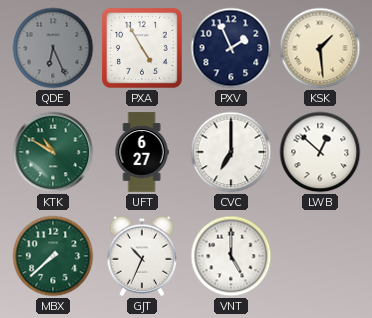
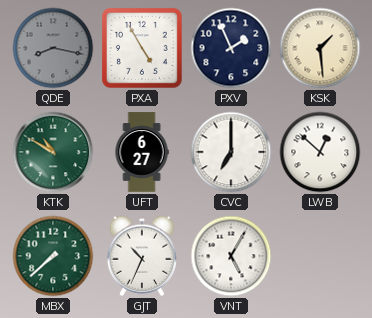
QDE: 6:26 -> 8:17
VNT: 5:00 -> 5:05
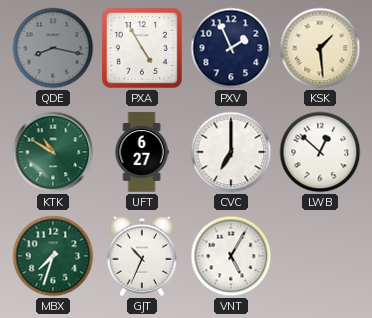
MBX: 7:38 -> 7:33
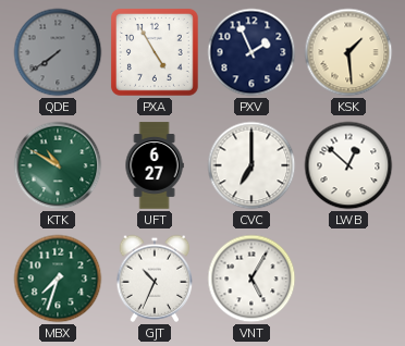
QDE: 8:17 -> 7:39
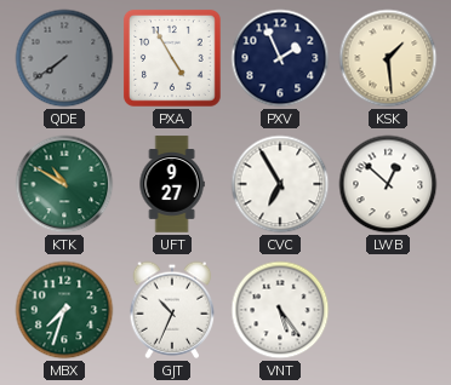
UFT: 6:27 -> 9:27
CVC: 7:00 -> 6:55
VNT: 5:05 -> 5:24
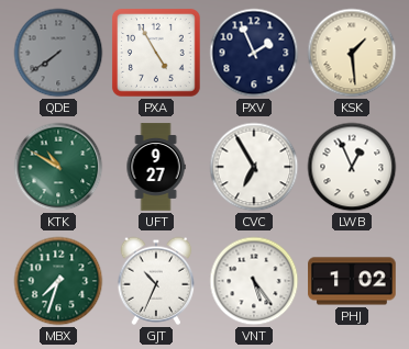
LWB: 12:52 -> 12:56
PHJ: none -> 1:02
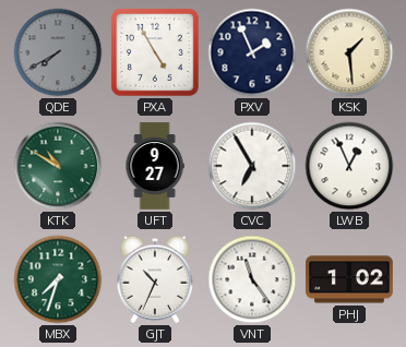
QDE: 7:39 -> 7:40
VNT: 5:24 -> 11:24
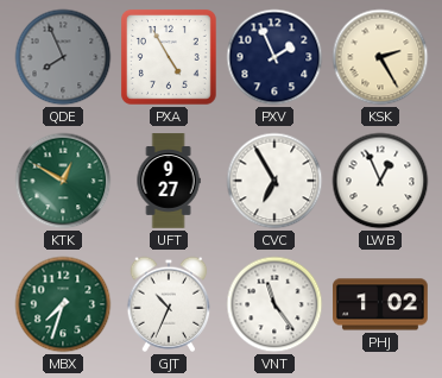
QDE: 7:40 -> 7:56
KSK: 1:29 -> 2:25
KTK: 10:50 -> 12:50
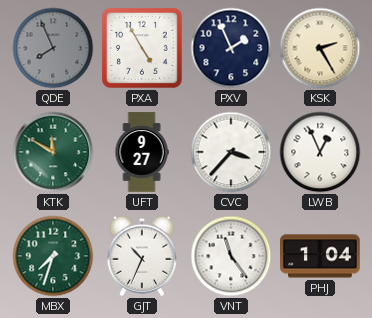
KTK: 12:50 -> 11:50
CVC: 6:55 -> 3:37
PHJ: 1:02 -> 1:04
